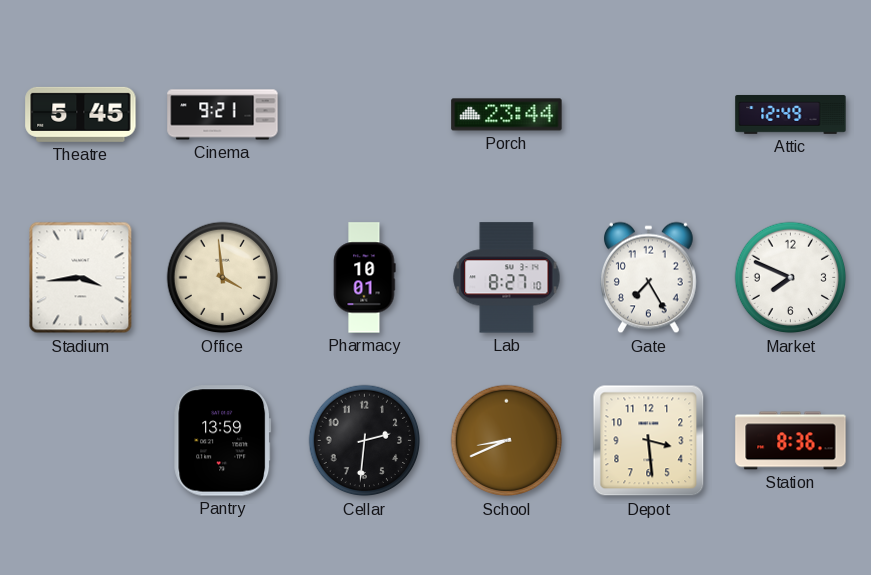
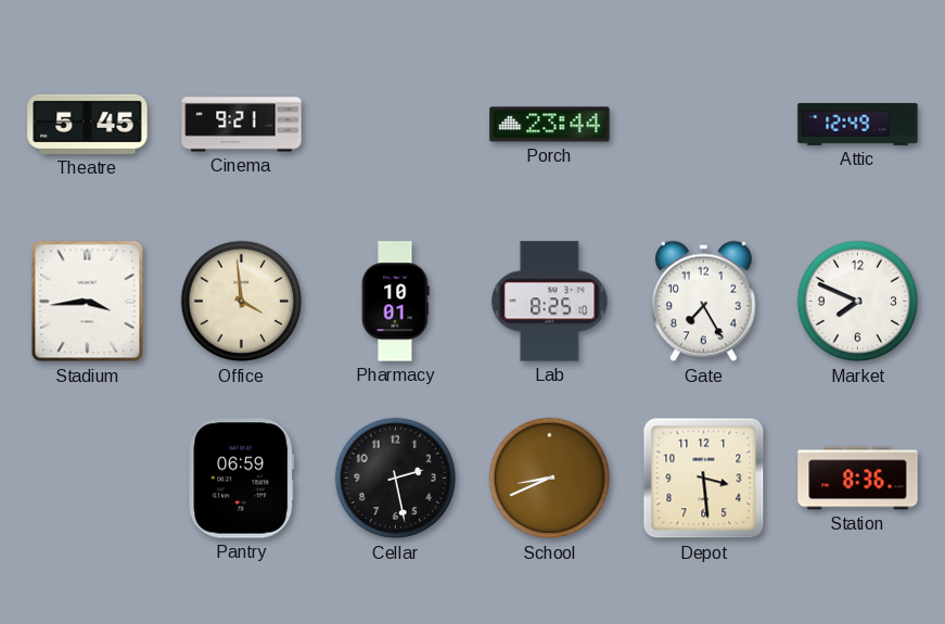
Lab: 8:27 -> 8:25
Pantry: 13:59 -> 06:59
Cellar: 2:31 -> 2:28
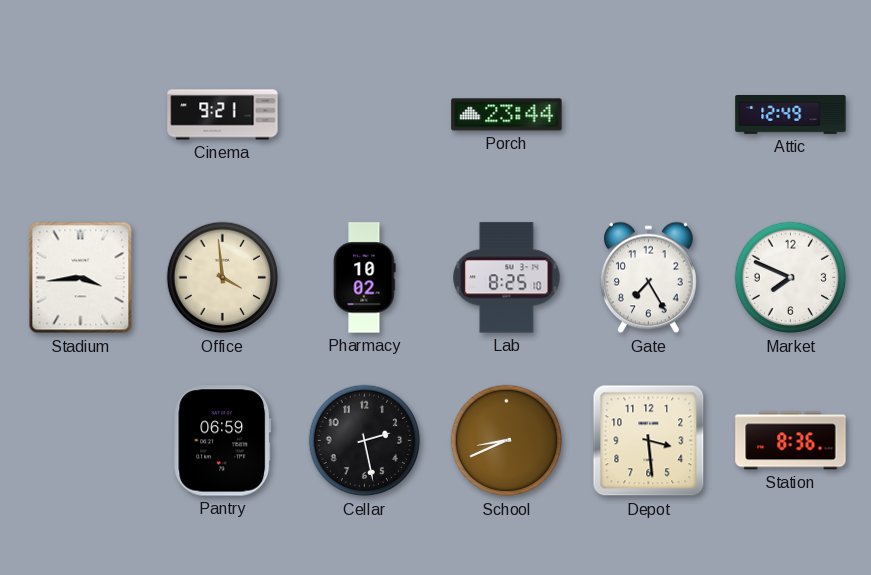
Theatre: 5:45 -> none
Pharmacy: 10:01 -> 10:02
